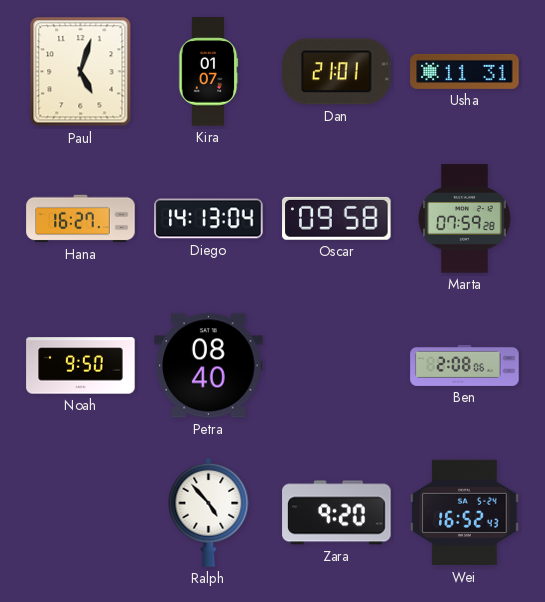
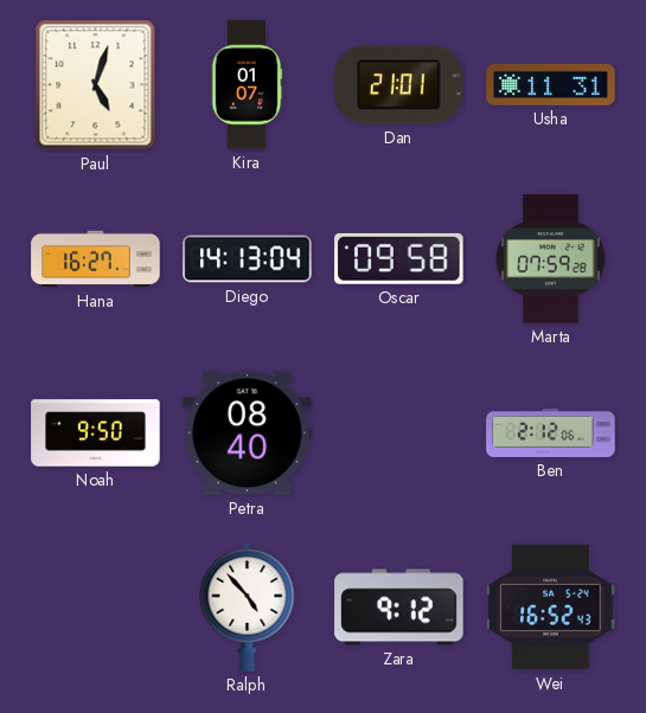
Ben: 2:08 -> 2:12
Zara: 9:20 -> 9:12
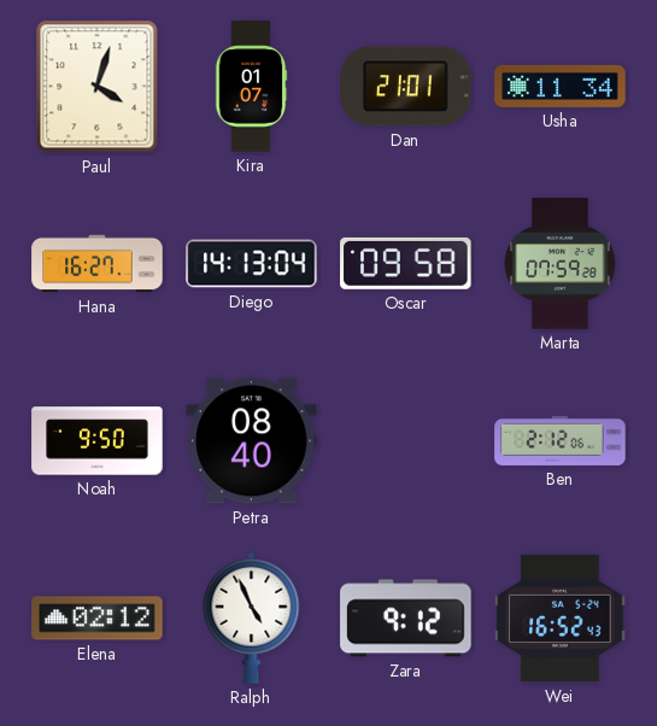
Paul: 5:03 -> 4:03
Usha: 11:31 -> 11:34
Elena: none -> 02:12
Ralph: 4:53 -> 4:56
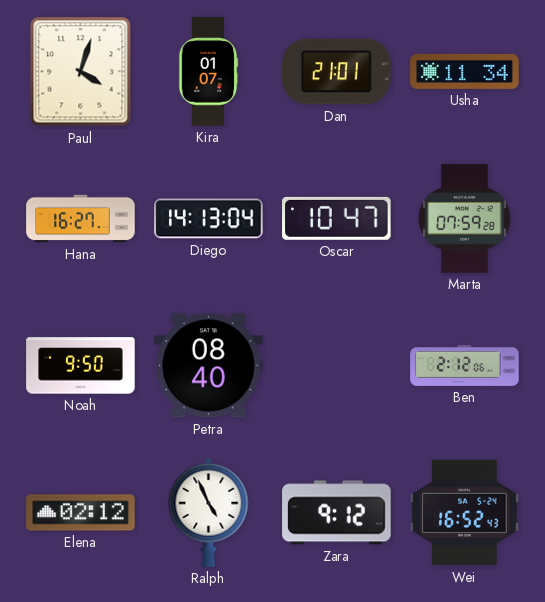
Oscar: 09:58 -> 10:47
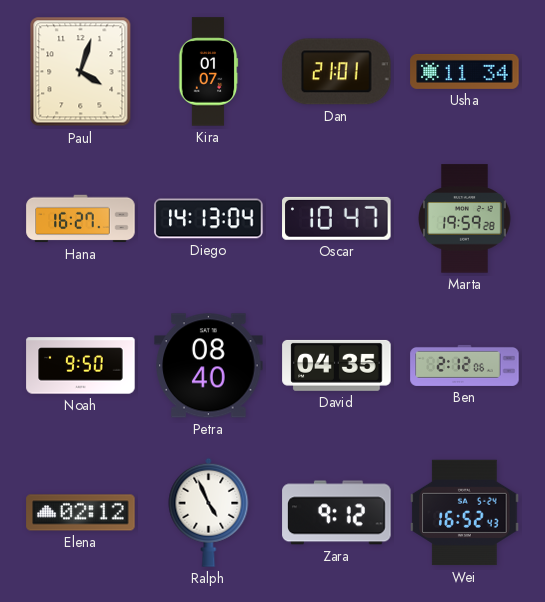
Marta: 07:59 -> 19:59
David: none -> 04:35
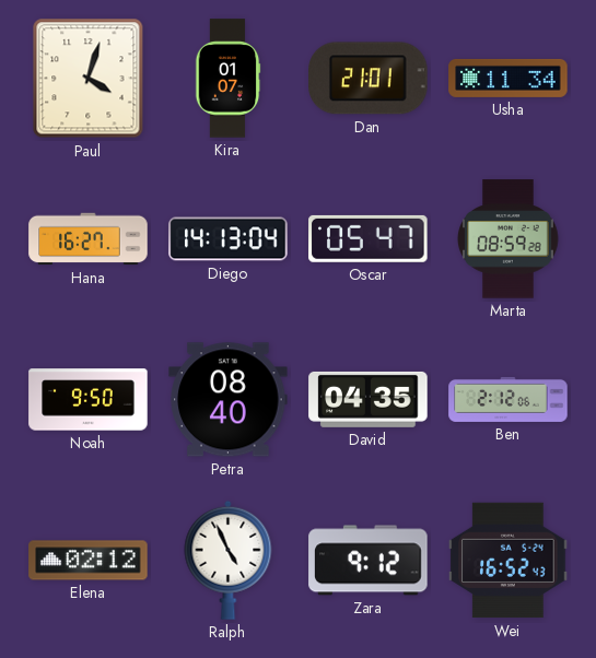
Oscar: 10:47 -> 05:47
Marta: 19:59 -> 08:59
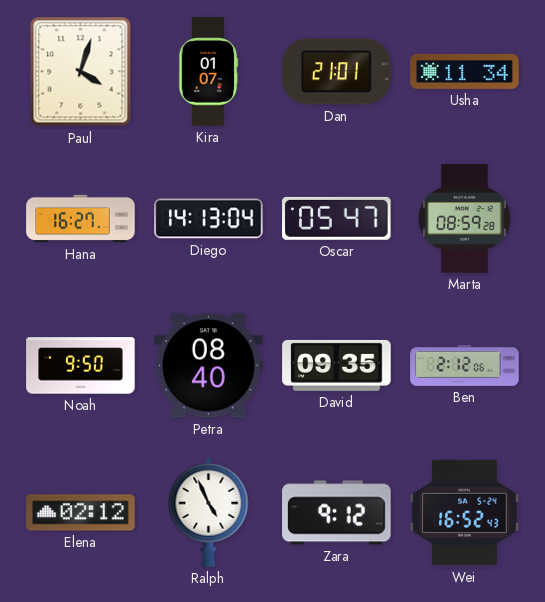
David: 04:35 -> 09:35
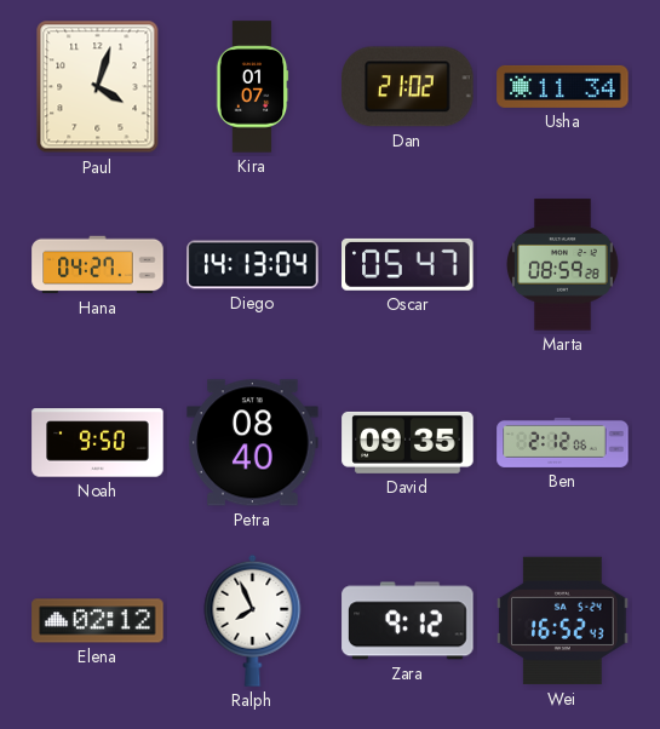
Dan: 21:01 -> 21:02
Hana: 16:27 -> 04:27
Ralph: 4:56 -> 7:56
